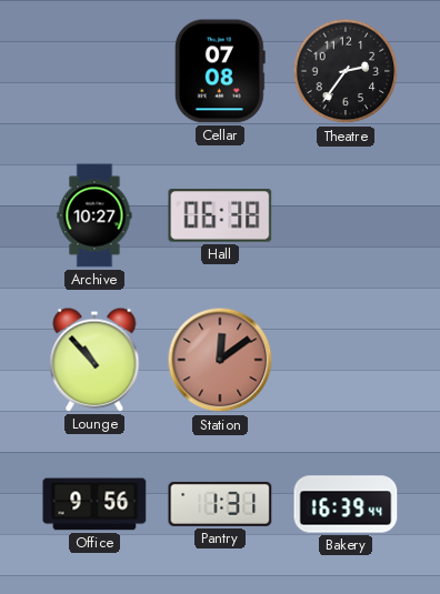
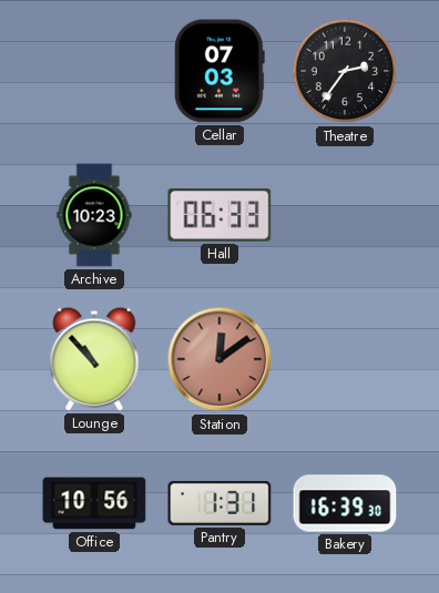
Cellar: 07:08 -> 07:03
Archive: 10:27 -> 10:23
Hall: 06:38 -> 06:33
Office: 9:56 -> 10:56
Bakery: 16:39:44 -> 16:39:30
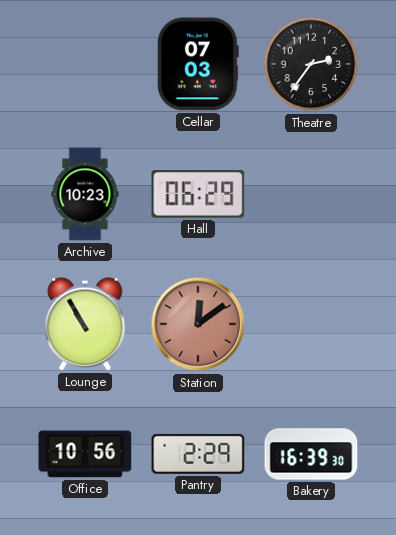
Hall: 06:33 -> 06:29
Lounge: 10:53 -> 10:55
Pantry: 1:31 -> 2:29
